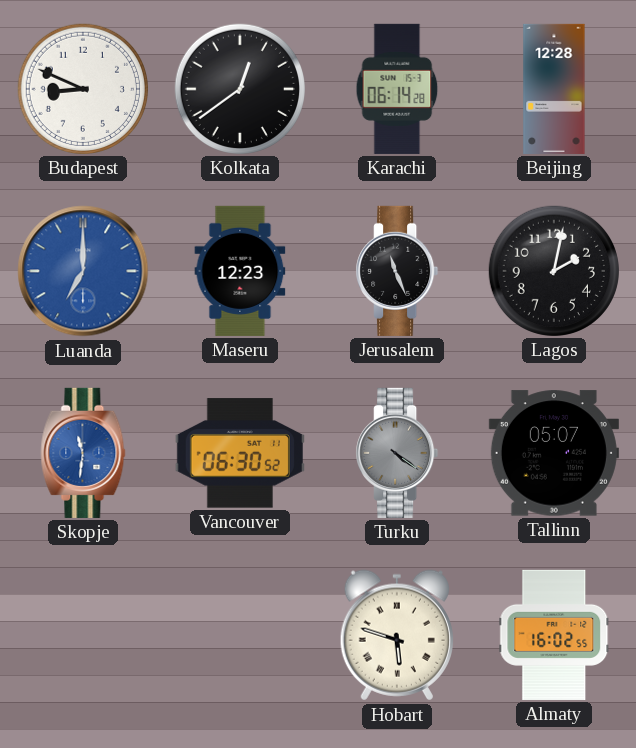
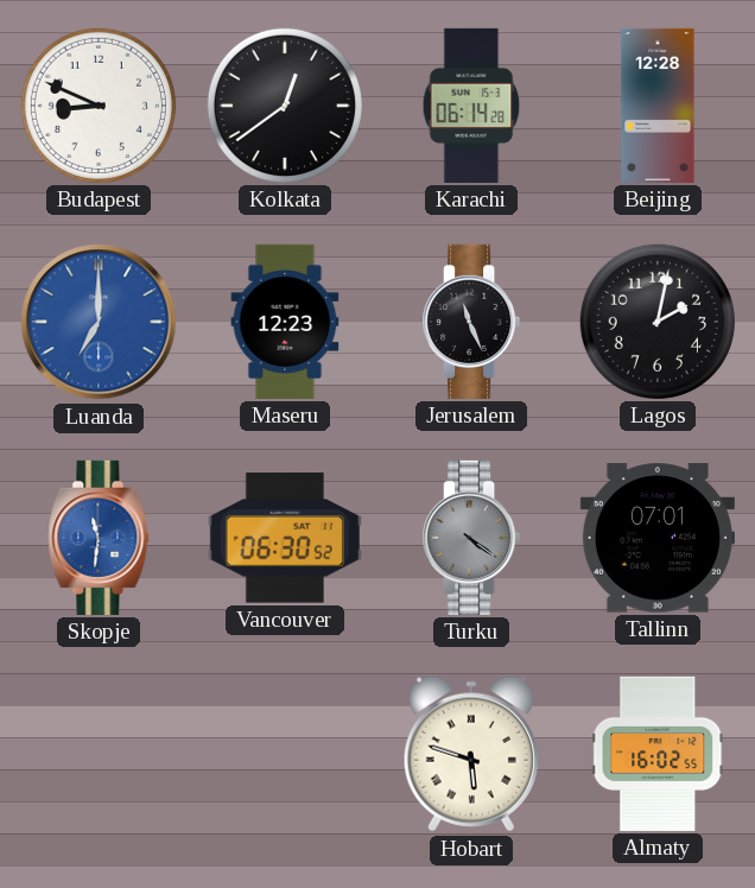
Tallinn: 05:07 -> 07:01
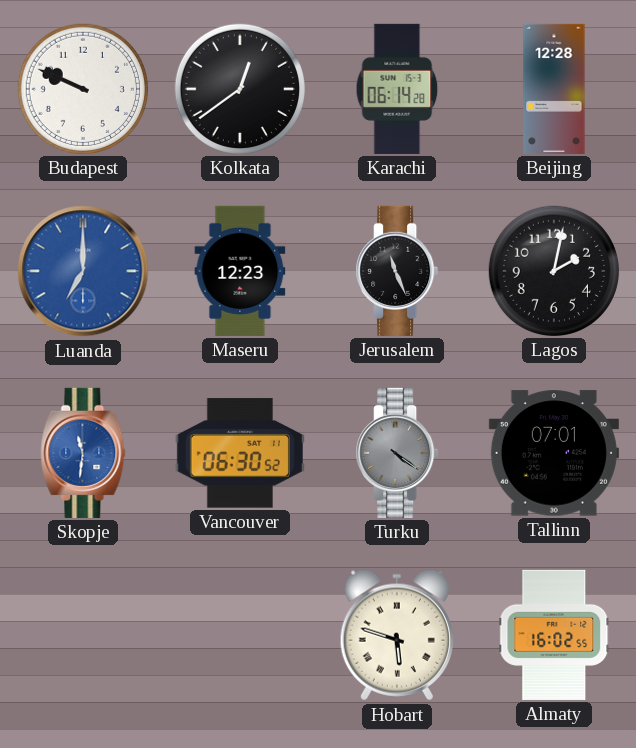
Budapest: 8:49 -> 9:49
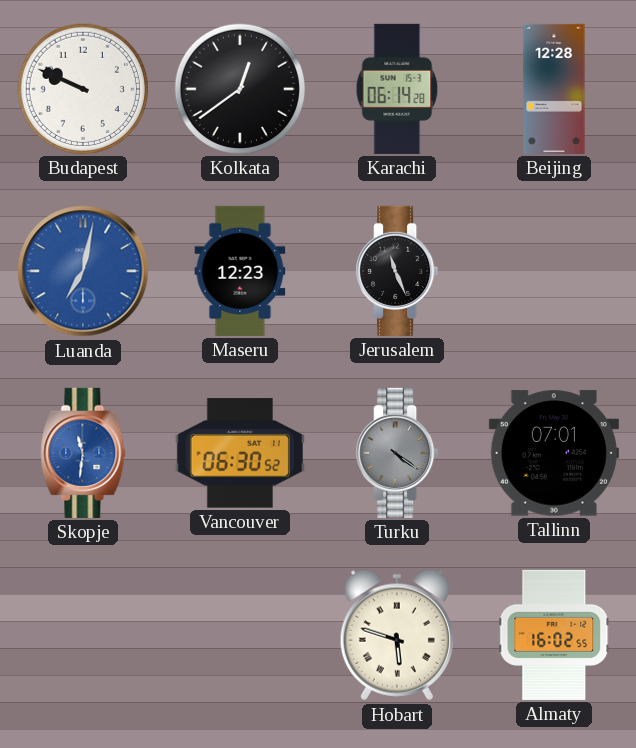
Luanda: 7:00 -> 7:02
Lagos: 2:02 -> none
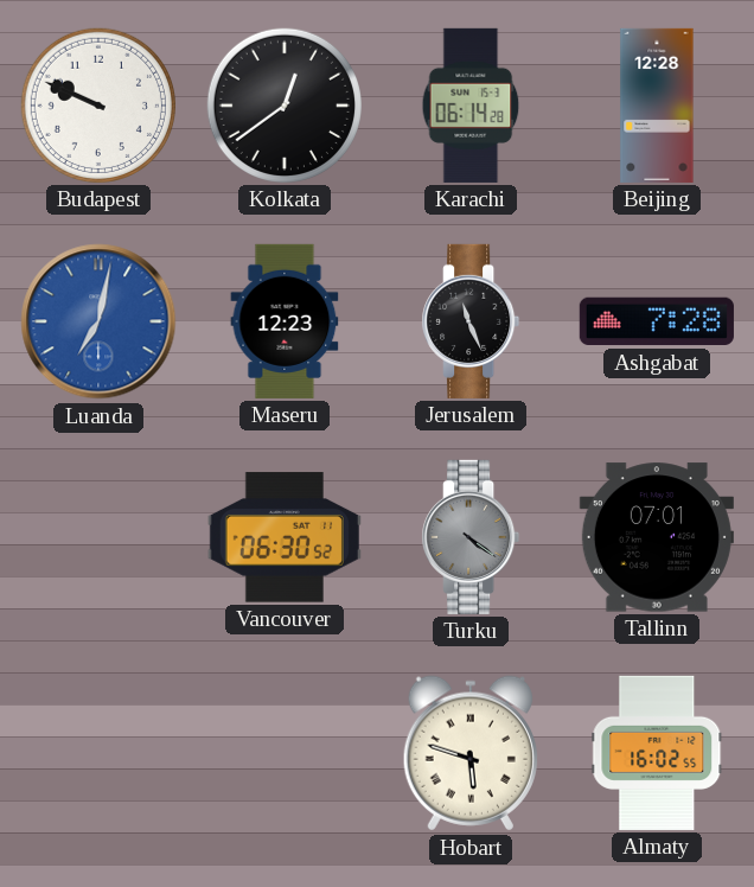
Ashgabat: none -> 7:28
Skopje: 11:31 -> none
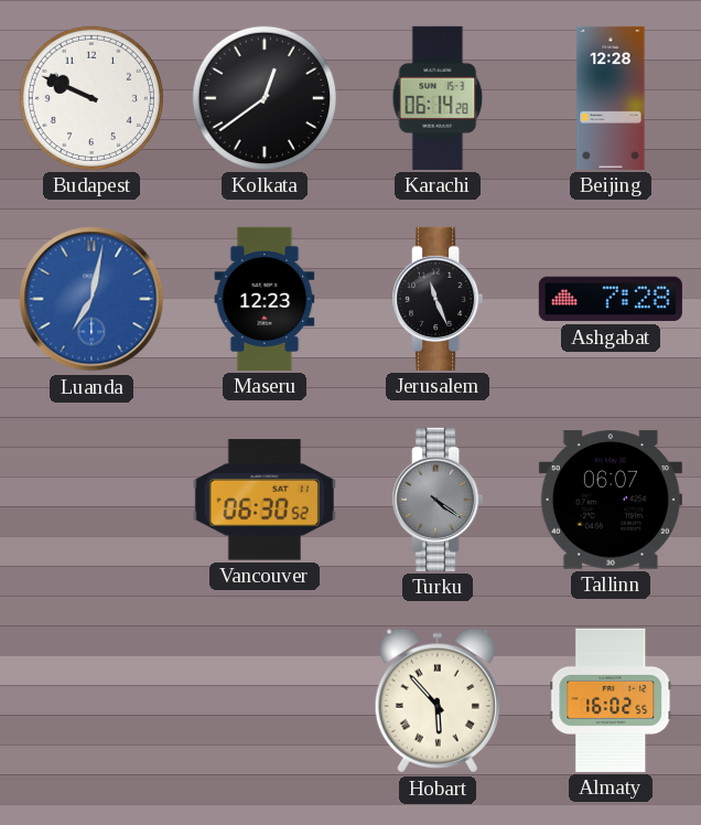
Tallinn: 07:01 -> 06:07
Hobart: 5:48 -> 5:53
